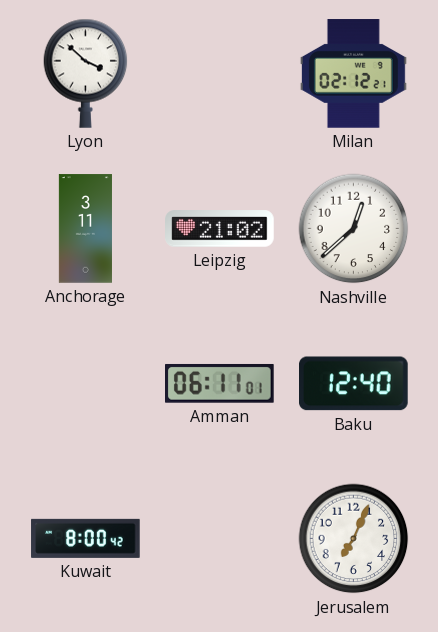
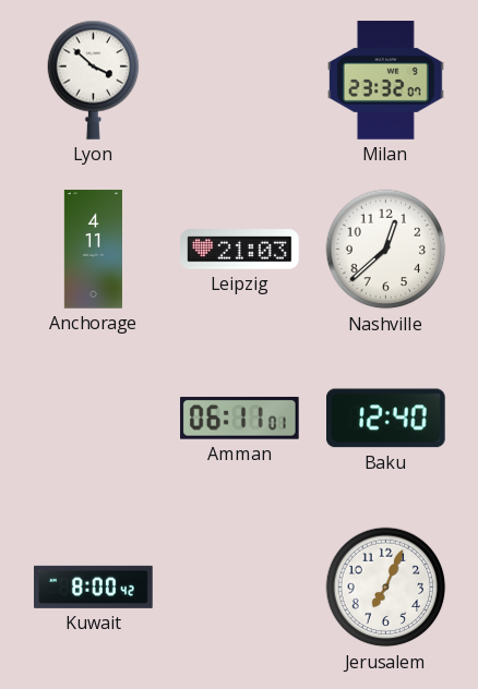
Milan: 02:12 -> 23:32
Anchorage: 3:11 -> 4:11
Leipzig: 21:02 -> 21:03
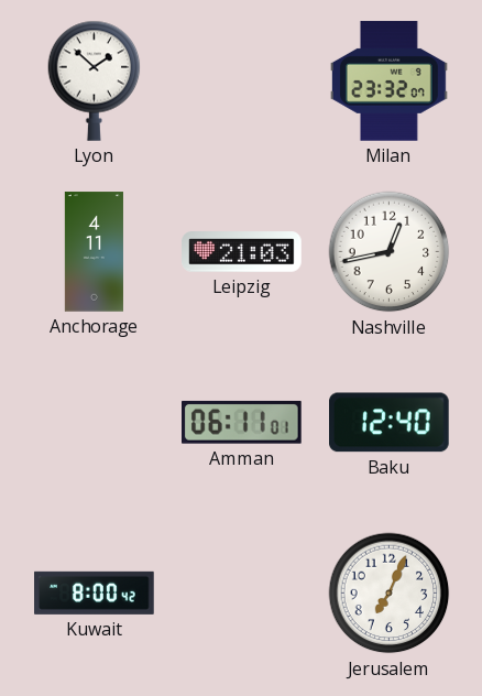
Lyon: 3:52 -> 1:52
Nashville: 12:38 -> 12:43
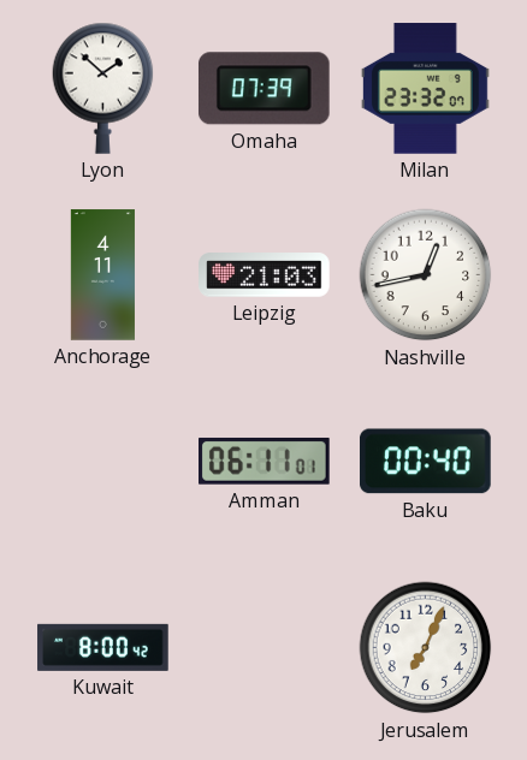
Omaha: none -> 07:39
Baku: 12:40 -> 00:40
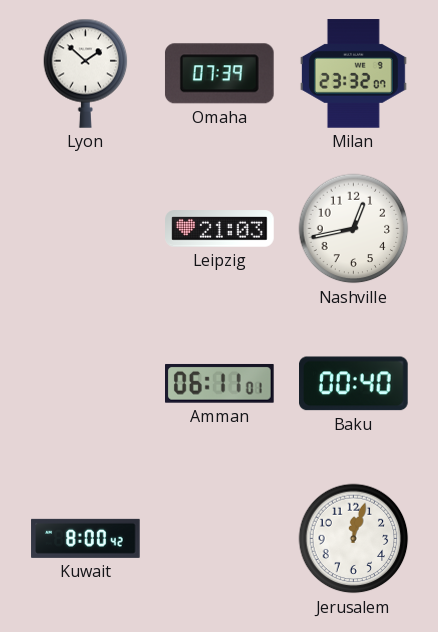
Anchorage: 4:11 -> none
Jerusalem: 7:04 -> 12:03
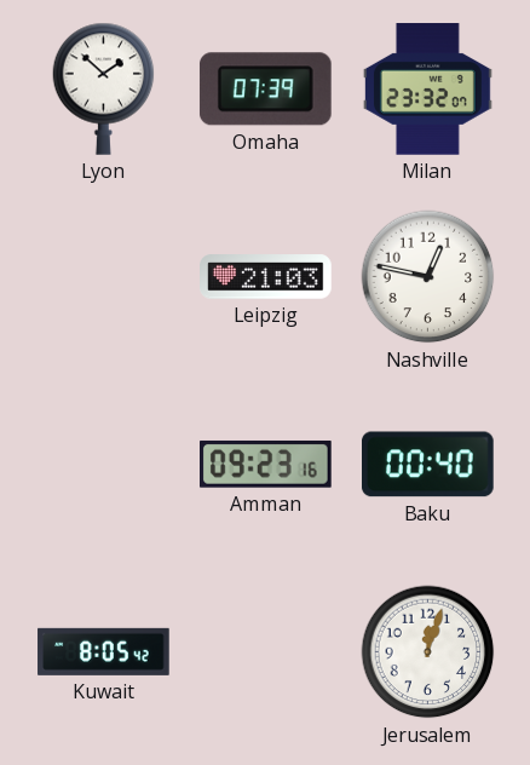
Nashville: 12:43 -> 12:47
Amman: 06:11 -> 09:23
Kuwait: 8:00 -> 8:05
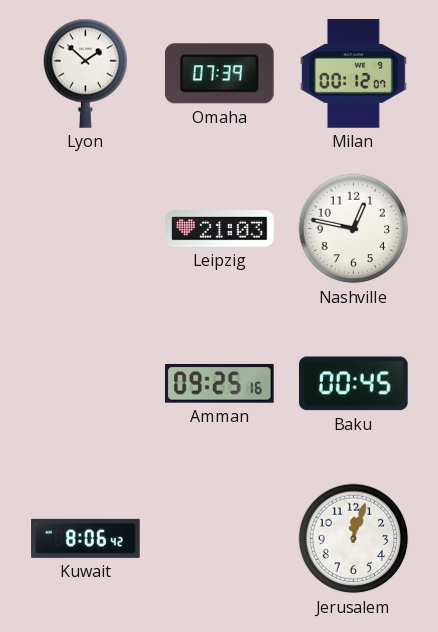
Milan: 23:32 -> 00:12
Amman: 09:23 -> 09:25
Baku: 00:40 -> 00:45
Kuwait: 8:05 -> 8:06
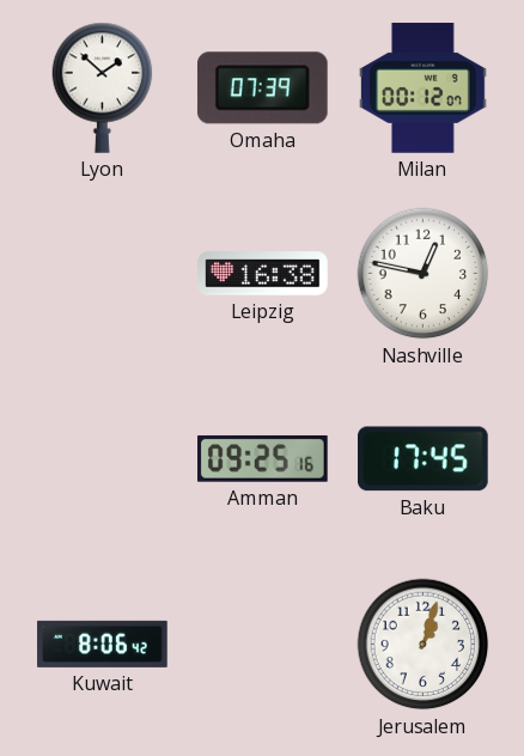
Leipzig: 21:03 -> 16:38
Baku: 00:45 -> 17:45
Jerusalem: 12:03 -> 1:03
